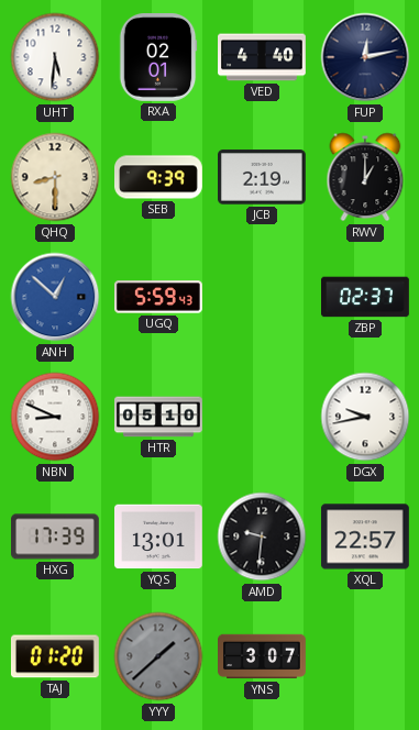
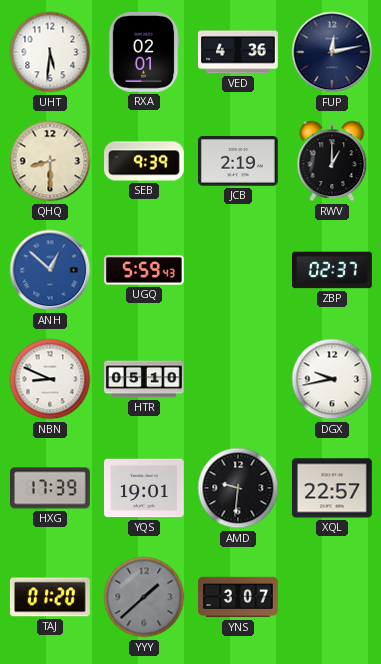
VED: 4:40 -> 4:36
YQS: 13:01 -> 19:01
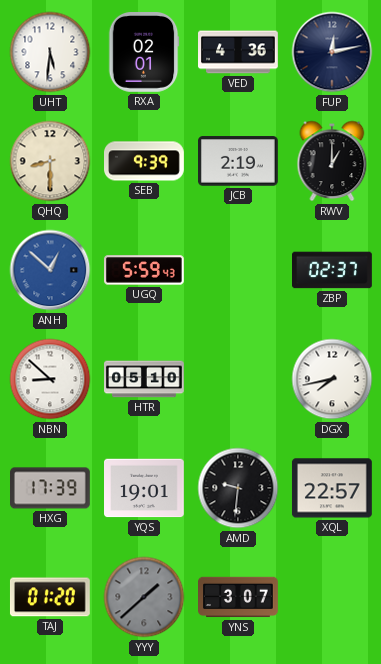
NBN: 8:49 -> 8:52
DGX: 9:43 -> 7:43
